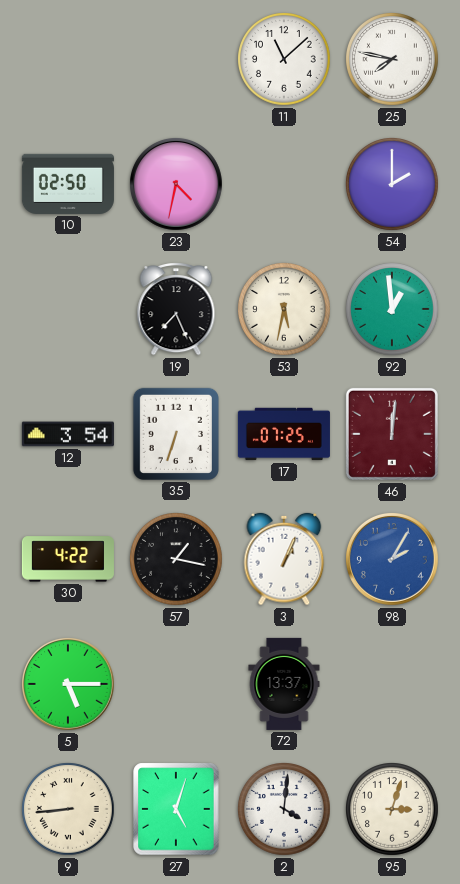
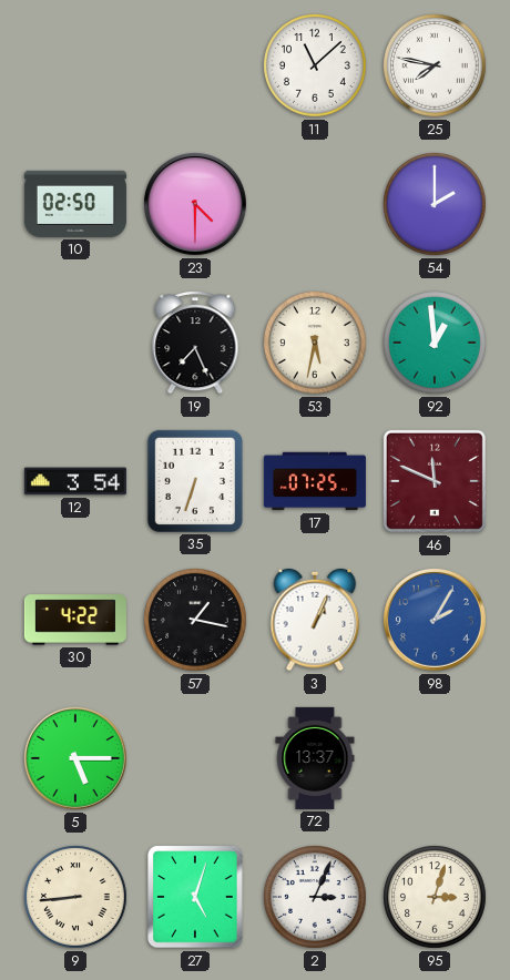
23: 4:32 -> 4:30
46: 12:01 -> 11:49
2: 4:01 -> 3:04
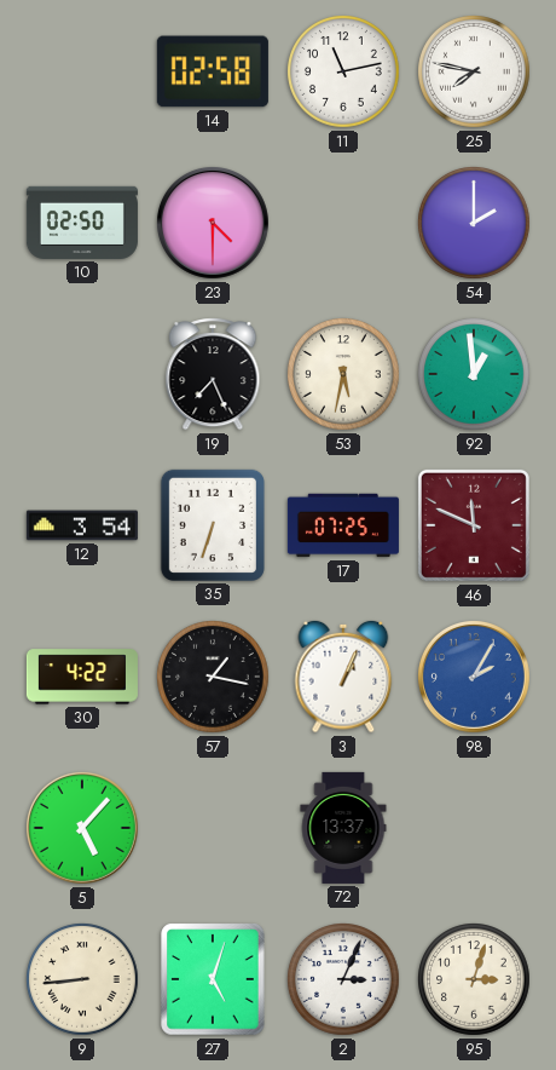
14: none -> 02:58
11: 11:08 -> 11:13
5: 5:15 -> 5:07
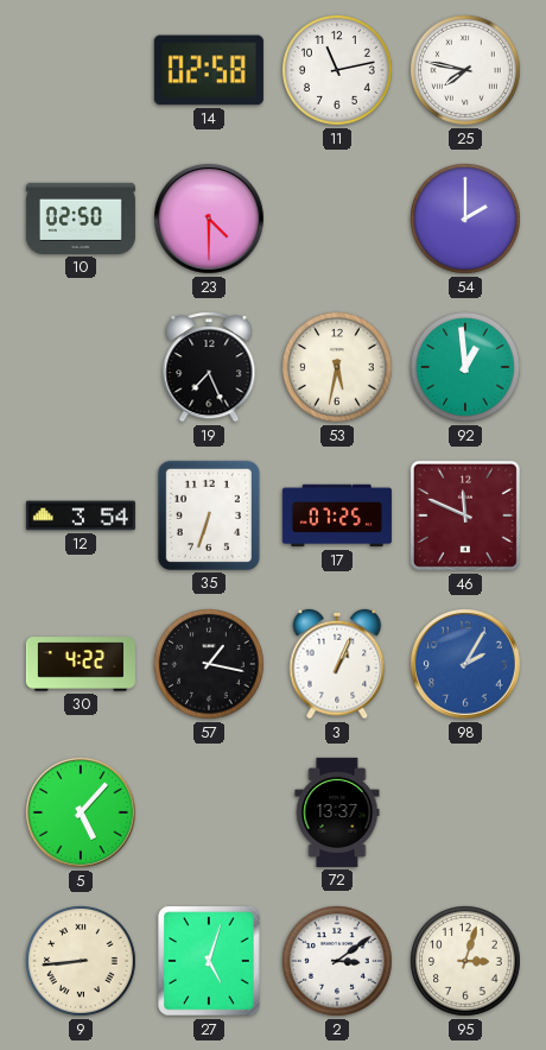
2: 3:04 -> 3:09
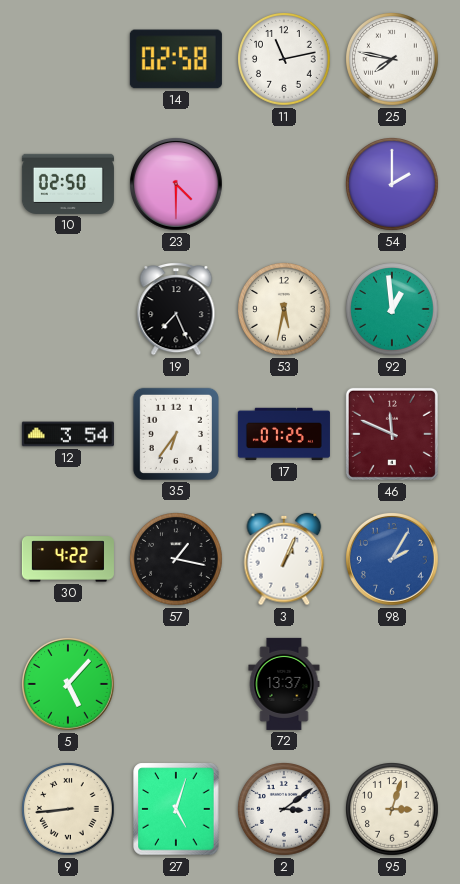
35: 6:33 -> 6:36
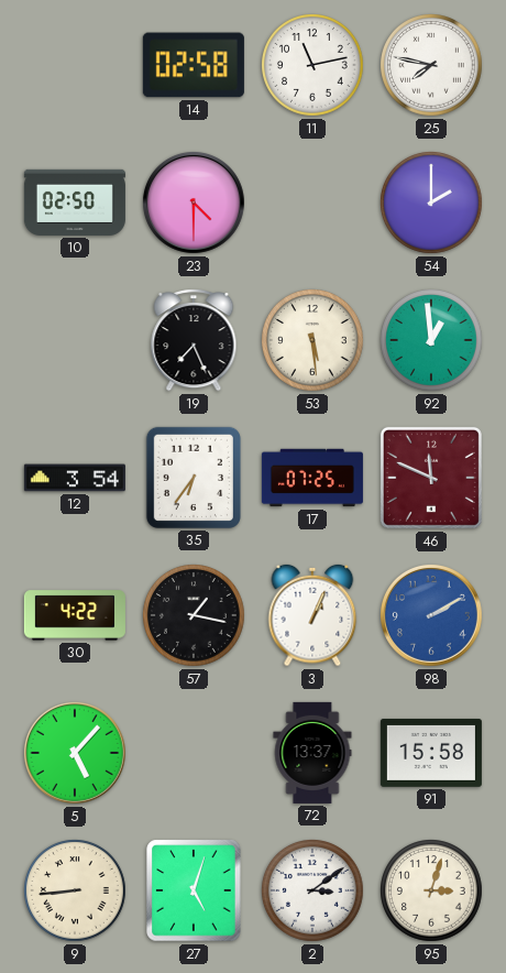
53: 5:32 -> 5:29
98: 2:05 -> 2:10
91: none -> 15:58
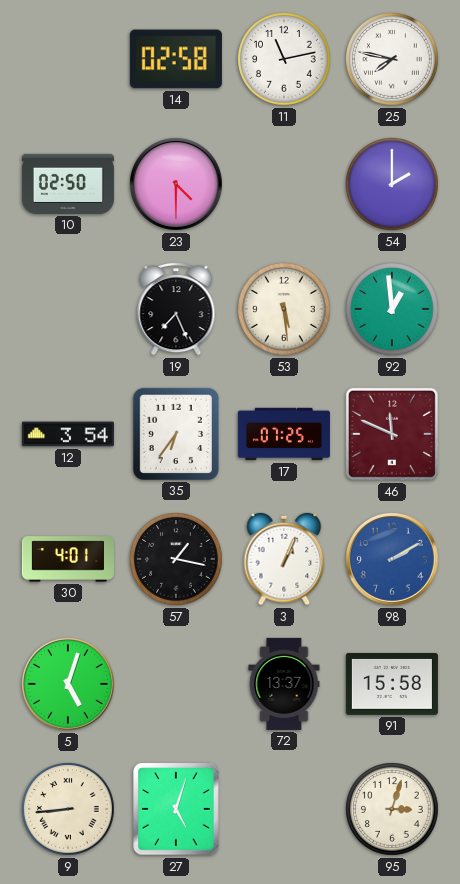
30: 4:22 -> 4:01
5: 5:07 -> 5:03
2: 3:09 -> none
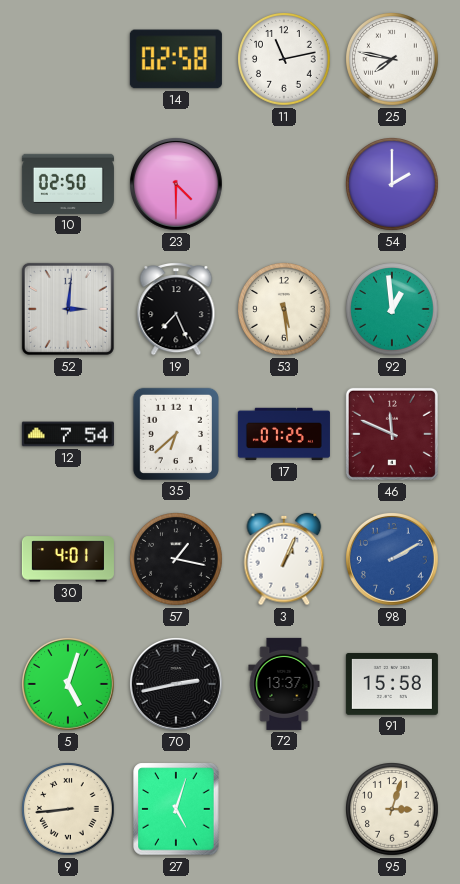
52: none -> 3:01
12: 3:54 -> 7:54
35: 6:36 -> 6:38
70: none -> 2:43
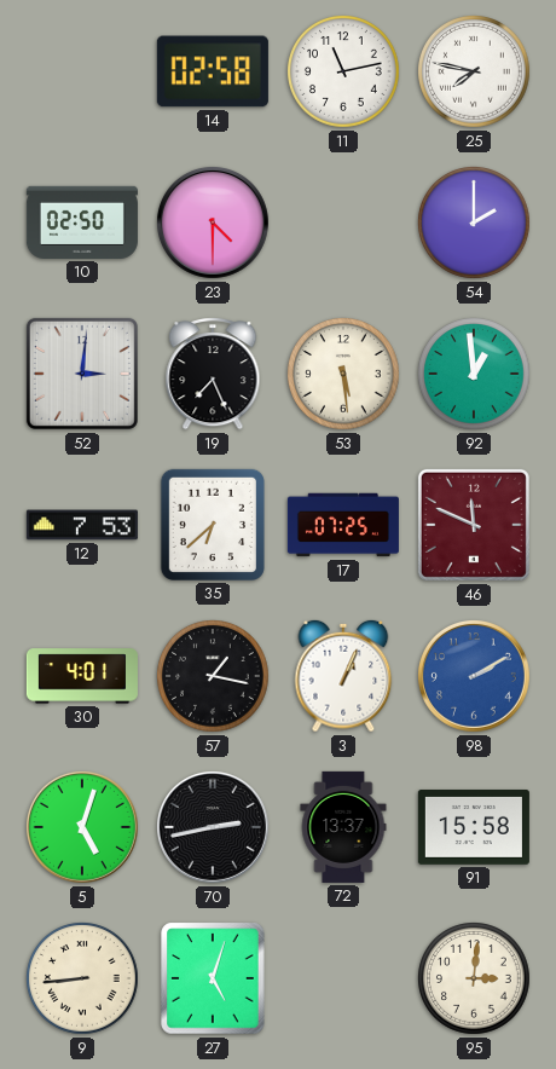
12: 7:54 -> 7:53
95: 3:03 -> 3:01
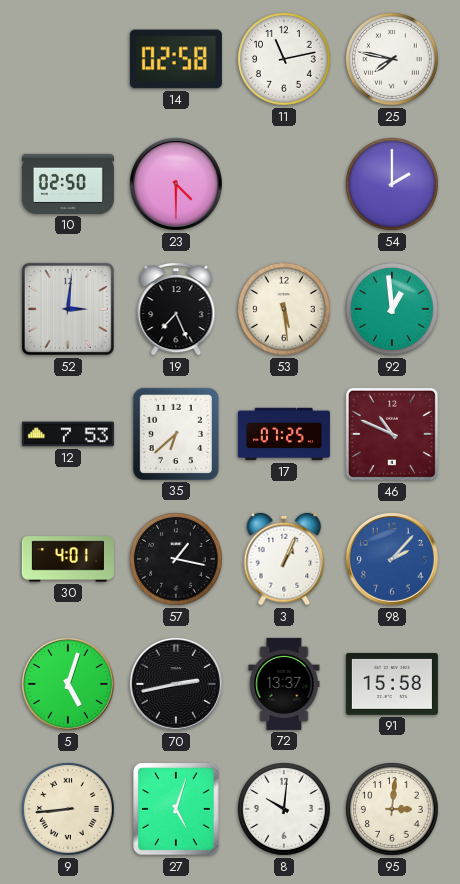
46: 11:49 -> 10:49
98: 2:10 -> 2:07
8: none -> 10:01
